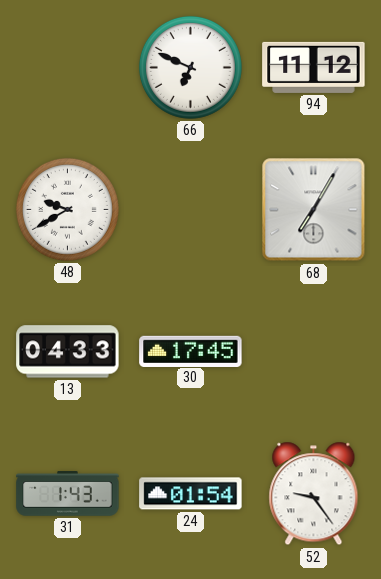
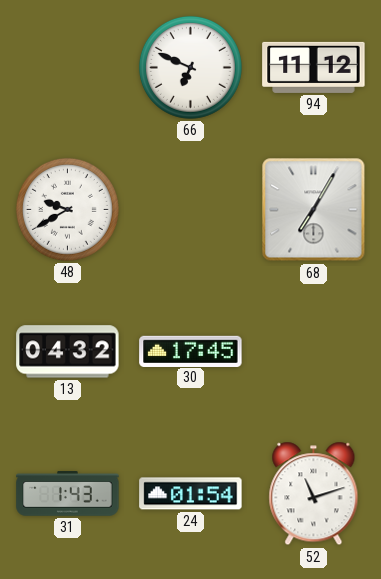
13: 04:33 -> 04:32
52: 9:24 -> 11:12
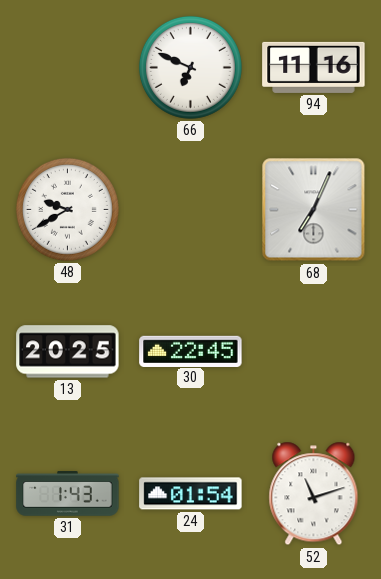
94: 11:12 -> 11:16
68: 7:05 -> 7:04
13: 04:32 -> 20:25
30: 17:45 -> 22:45
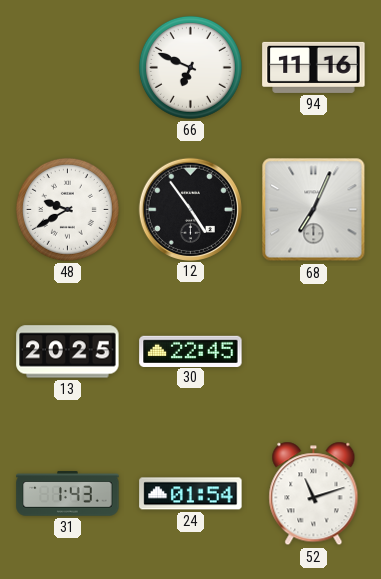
12: none -> 4:54
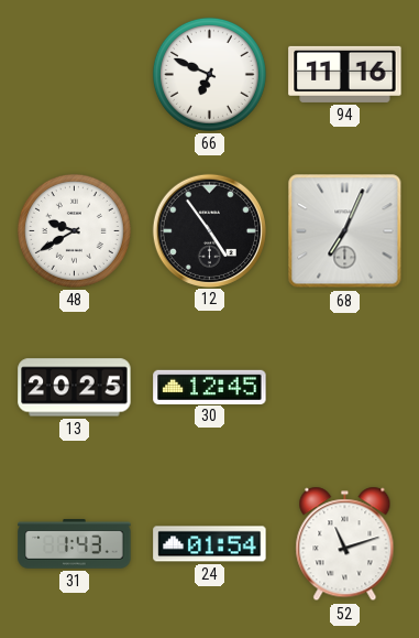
30: 22:45 -> 12:45
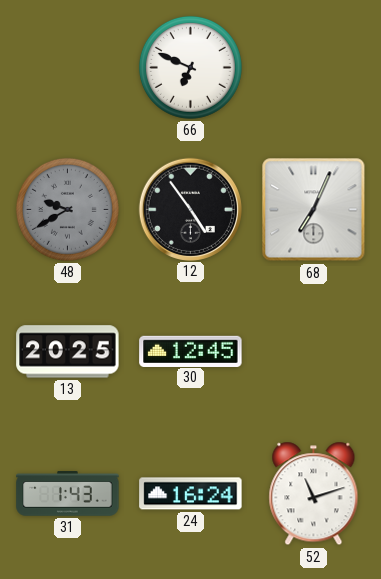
94: 11:16 -> none
48 dial: white -> grey
24: 01:54 -> 16:24
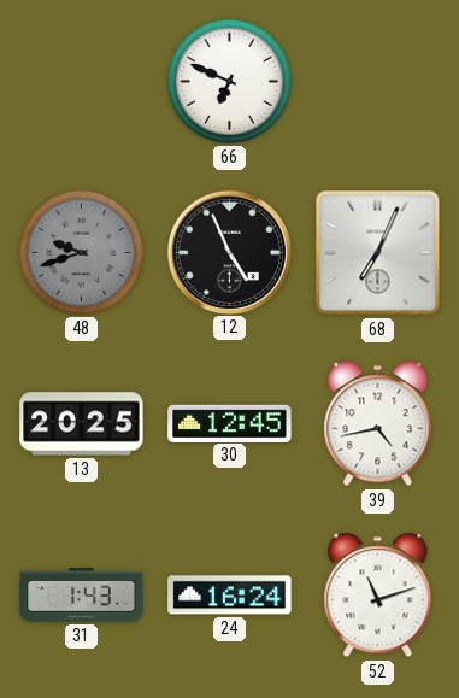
48: 9:40 -> 9:42
12: 4:54 -> 4:56
39: none -> 4:43
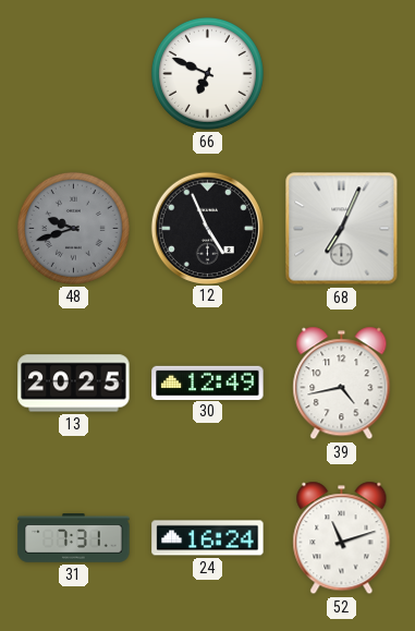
30: 12:45 -> 12:49
31: 1:43 -> 7:31
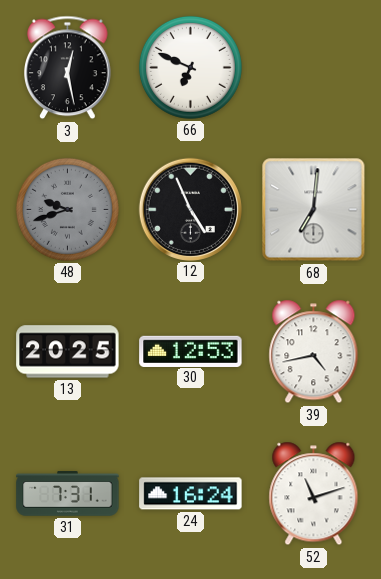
3: none -> 12:28
68: 7:04 -> 7:01
30: 12:49 -> 12:53
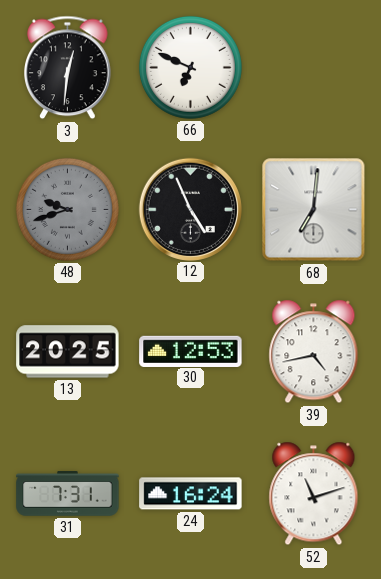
3: 12:28 -> 12:31
